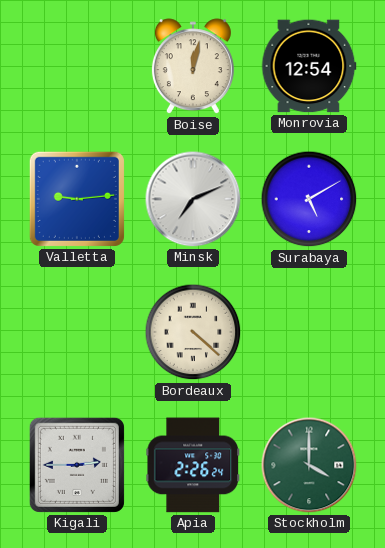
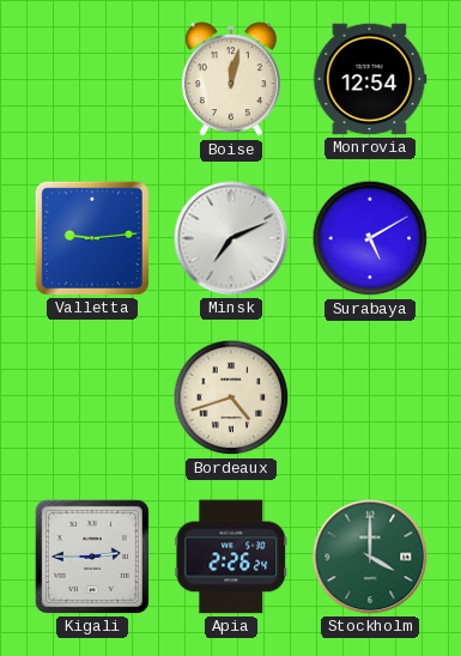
Bordeaux: 4:22 -> 4:42
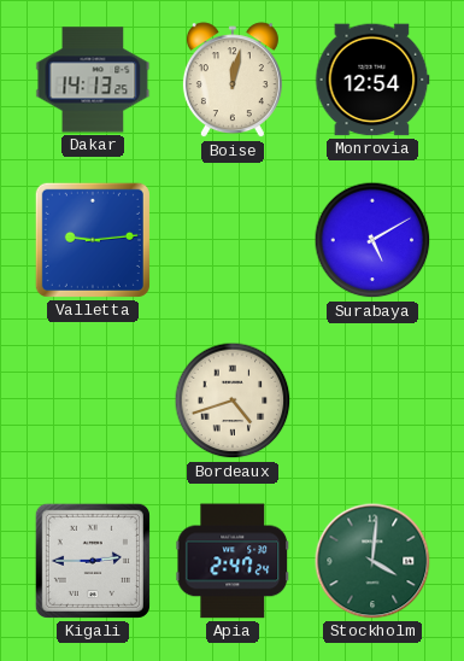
Dakar: none -> 14:13
Minsk: 7:11 -> none
Apia: 2:26 -> 2:47
Stockholm: 4:00 -> 4:01
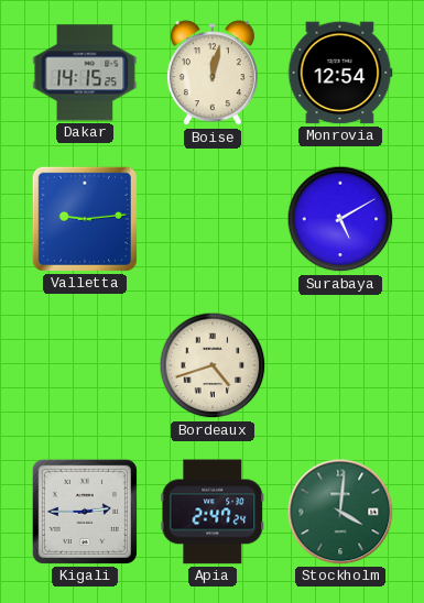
Dakar: 14:13 -> 14:15
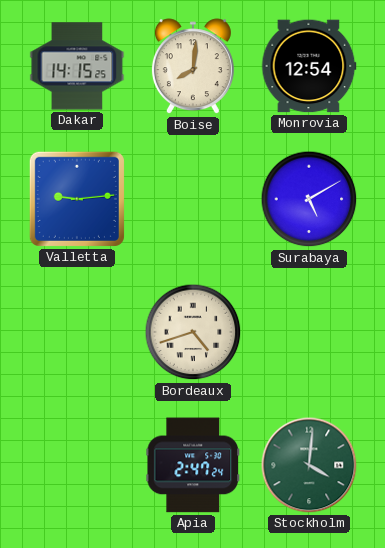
Boise: 12:02 -> 8:01
Kigali: 2:45 -> none
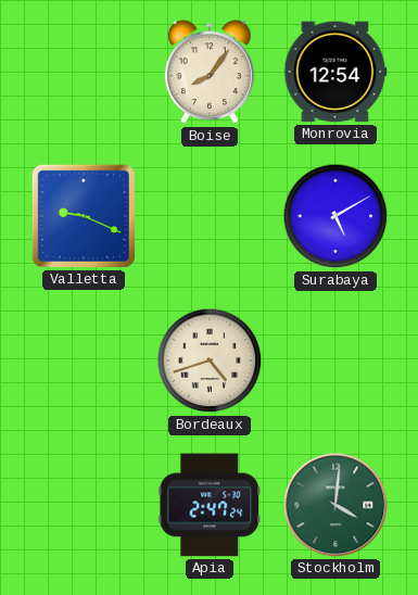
Dakar: 14:15 -> none
Boise: 8:01 -> 8:06
Valletta: 9:14 -> 9:19
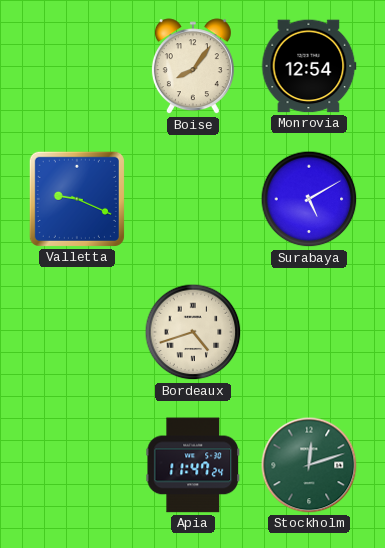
Apia: 2:47 -> 11:47
Stockholm: 4:01 -> 12:12
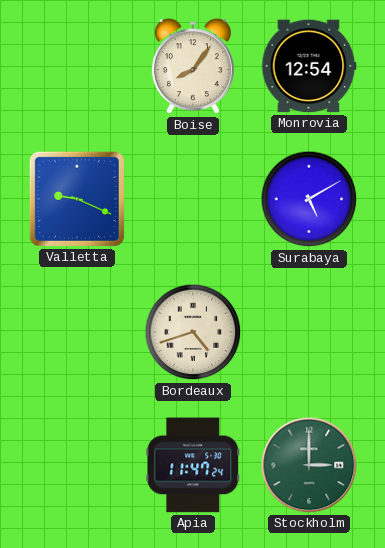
Stockholm: 12:12 -> 3:00
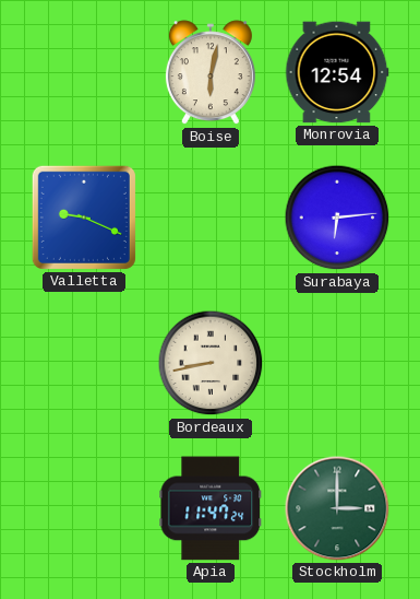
Boise: 8:06 -> 6:02
Surabaya: 5:10 -> 6:14
Bordeaux: 4:42 -> 8:43
